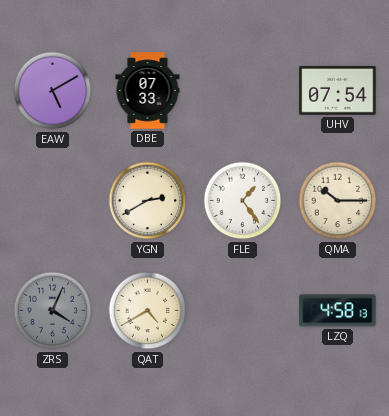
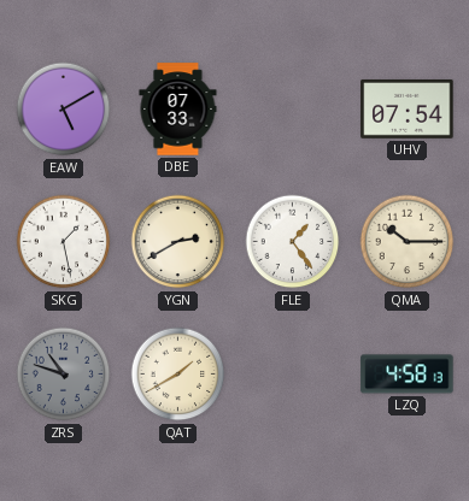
SKG: none -> 1:28
ZRS: 4:04 -> 10:48
QAT: 4:40 -> 1:40
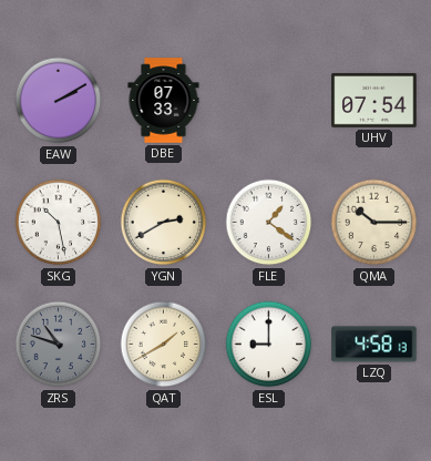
EAW: 5:10 -> 2:10
SKG: 1:28 -> 10:28
FLE: 1:24 -> 1:21
ESL: none -> 9:00
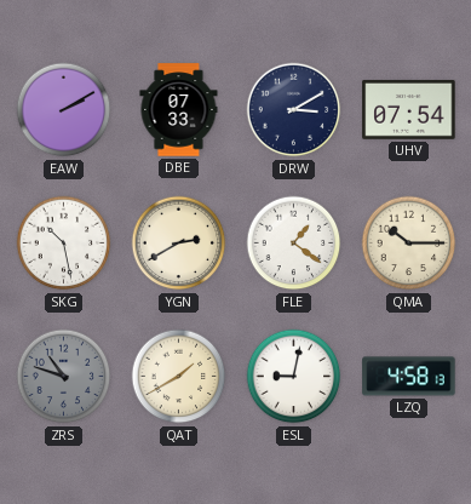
DRW: none -> 3:10
ESL: 9:00 -> 9:02
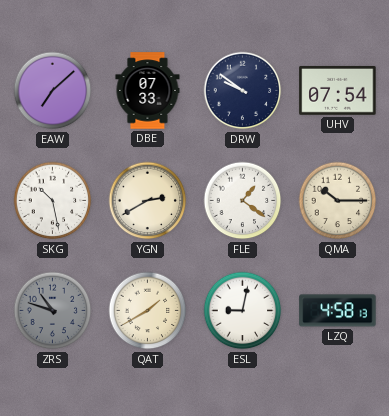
EAW: 2:10 -> 7:08
DRW: 3:10 -> 9:51
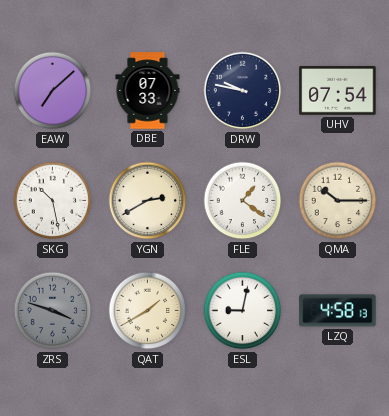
DRW: 9:51 -> 9:47
ZRS: 10:48 -> 3:48
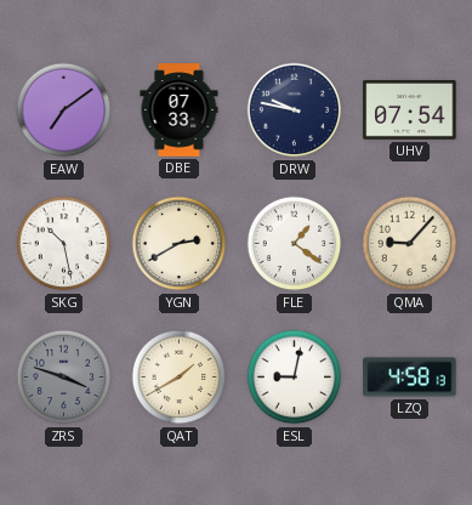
EAW: 7:08 -> 7:09
QMA: 10:15 -> 9:07
